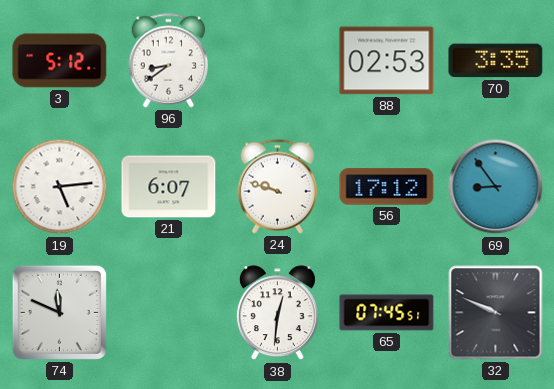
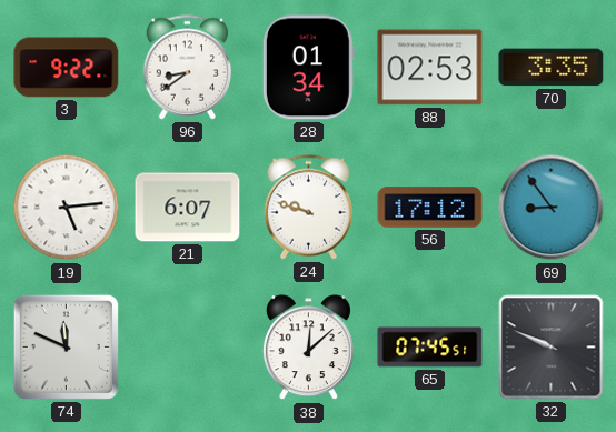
3: 5:12 -> 9:22
28: none -> 01:34
38: 12:31 -> 12:08
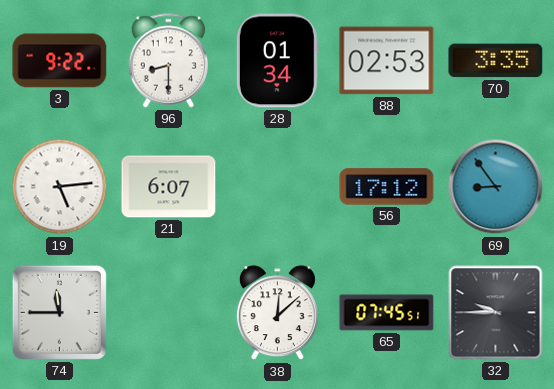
96: 8:39 -> 8:30
24: 9:48 -> none
74: 11:49 -> 11:45
32: 9:49 -> 9:45
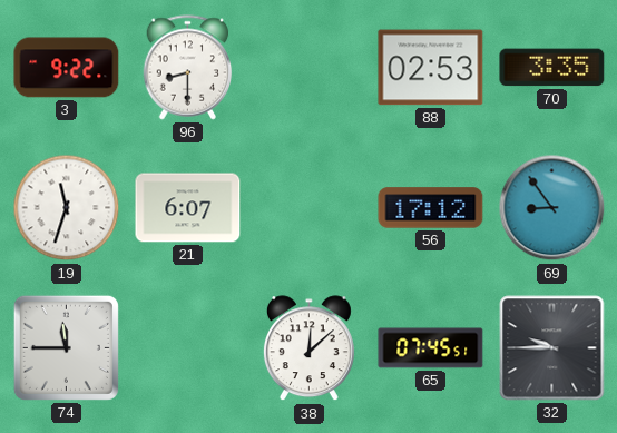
28: 01:34 -> none
19: 5:14 -> 11:33
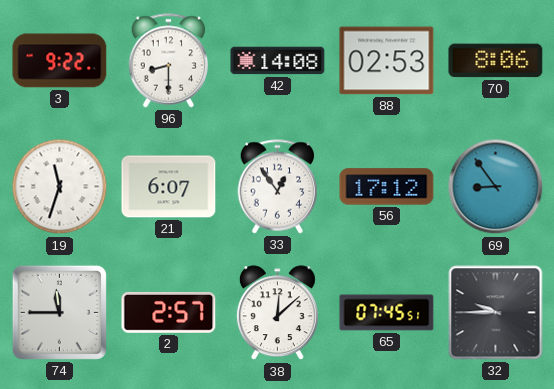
42: none -> 14:08
70: 3:35 -> 8:06
33: none -> 12:54
2: none -> 2:57
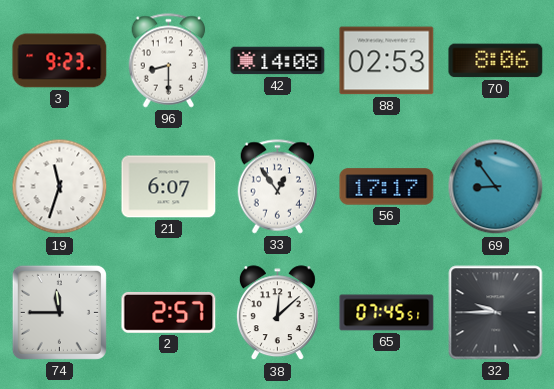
3: 9:22 -> 9:23
56: 17:12 -> 17:17
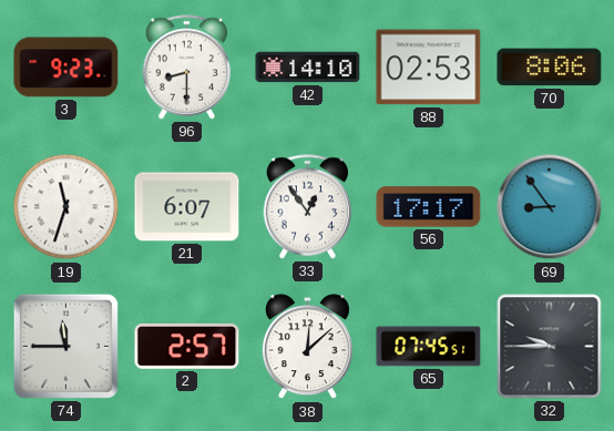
42: 14:08 -> 14:10
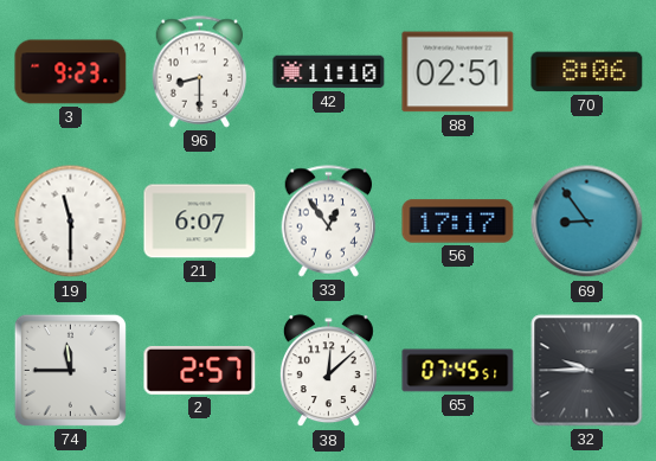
42: 14:10 -> 11:10
88: 02:53 -> 02:51
19: 11:33 -> 11:30
